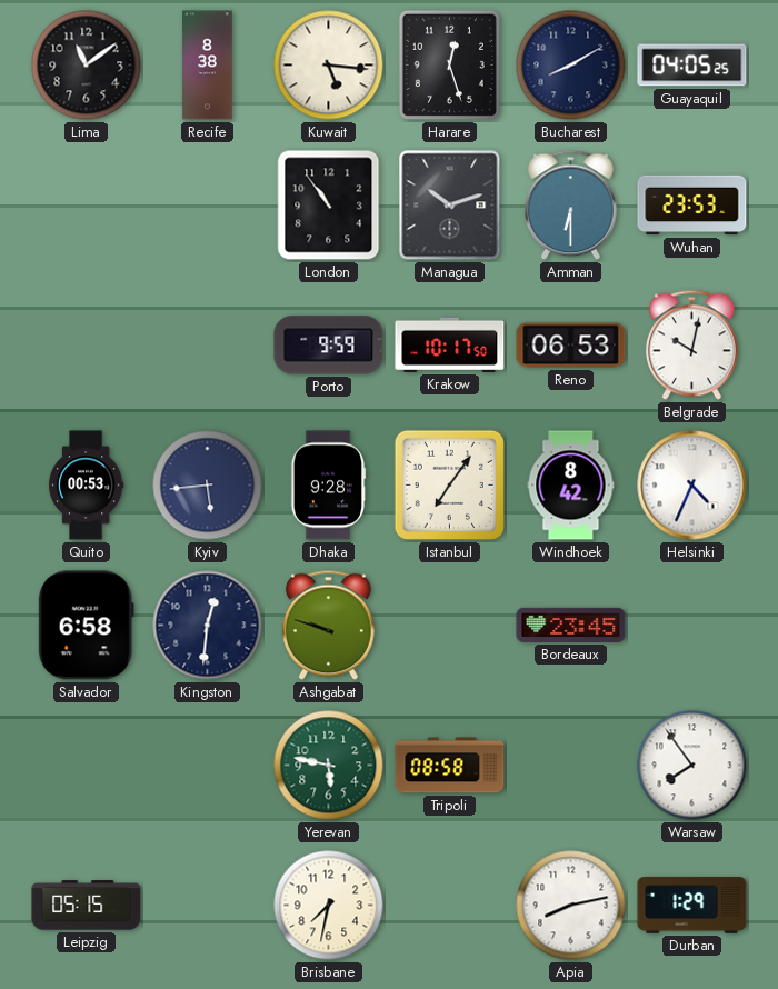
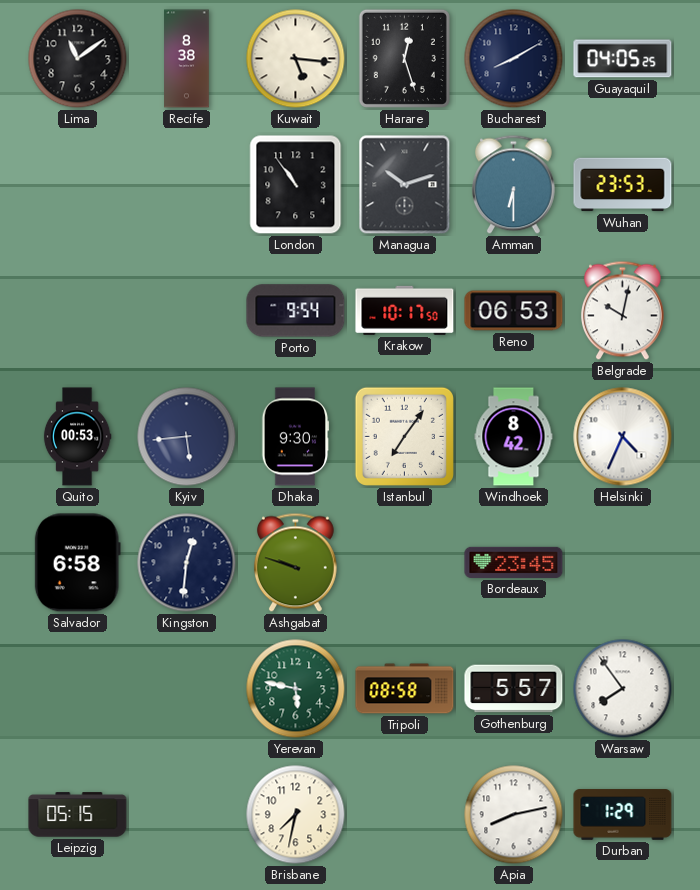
Porto: 9:59 -> 9:54
Dhaka: 9:28 -> 9:30
Gothenburg: none -> 5:57
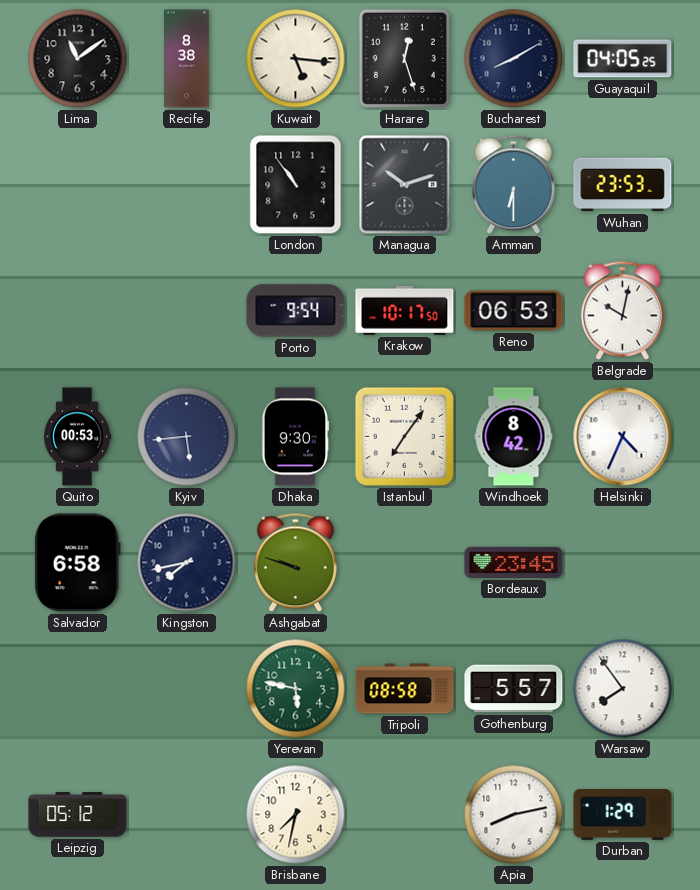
Kingston: 12:31 -> 7:43
Leipzig: 05:15 -> 05:12
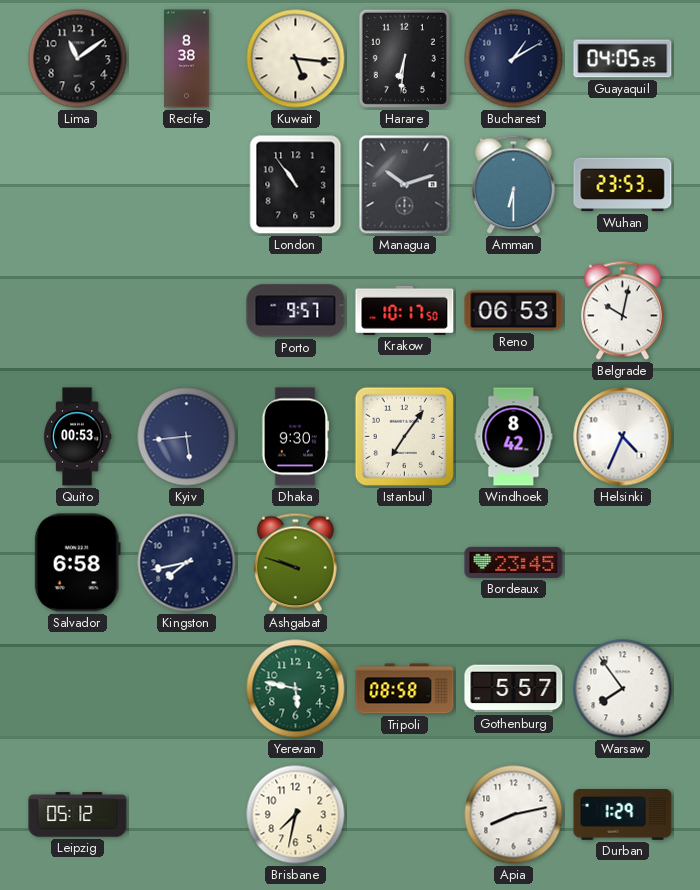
Harare: 12:27 -> 6:31
Bucharest: 8:10 -> 1:10
Porto: 9:54 -> 9:57
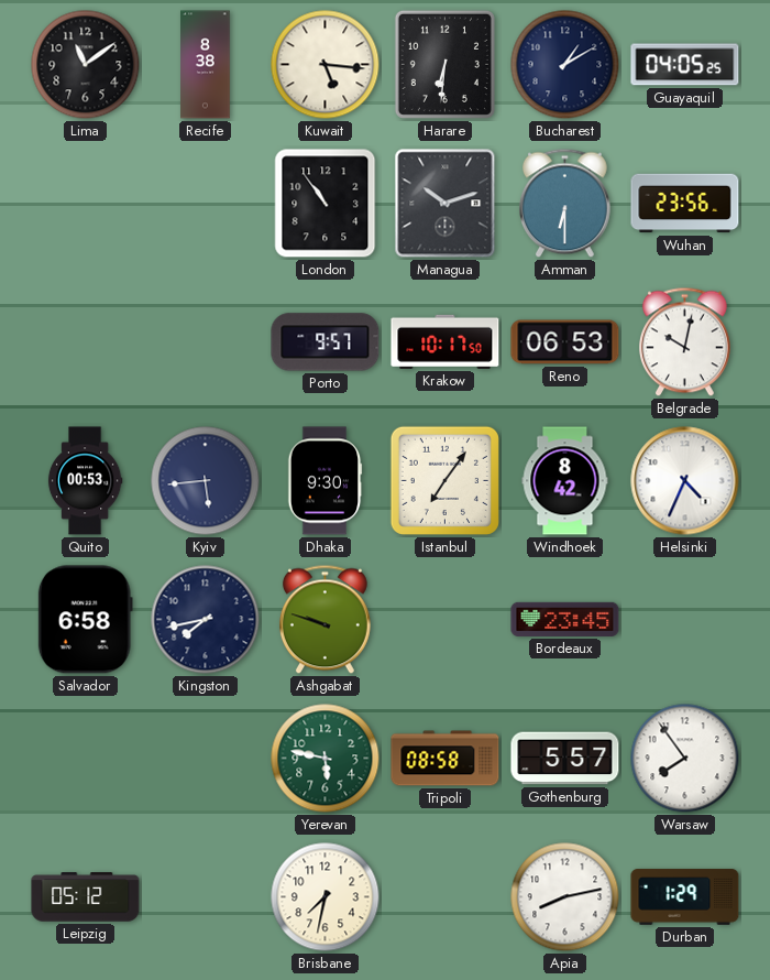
Wuhan: 23:53 -> 23:56
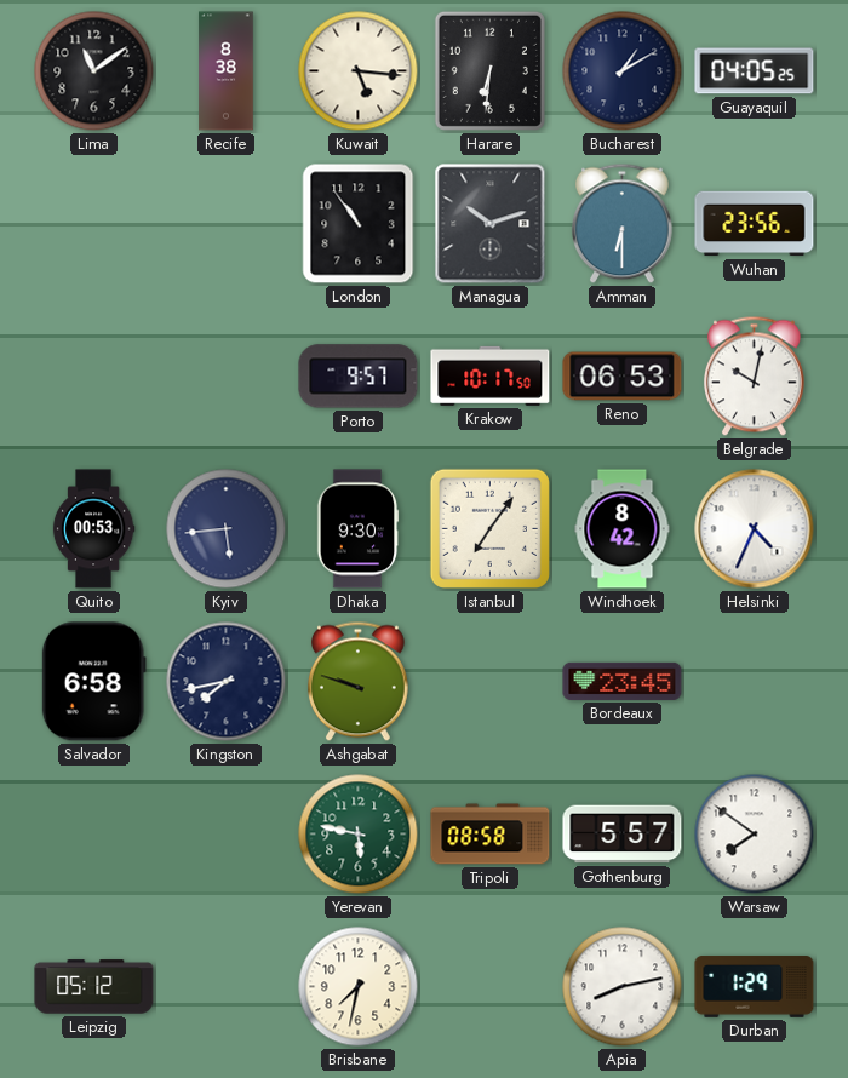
Warsaw: 7:54 -> 7:51
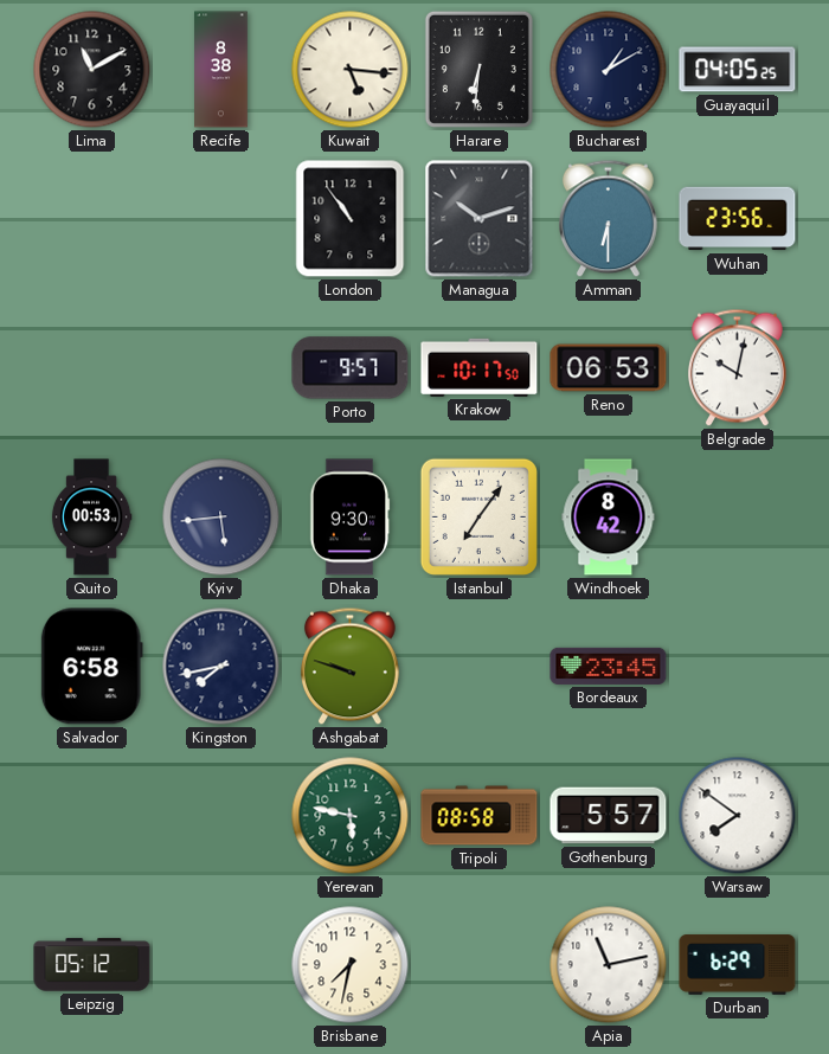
Lima: 11:09 -> 11:10
Helsinki: 4:34 -> none
Apia: 8:13 -> 11:13
Durban: 1:29 -> 6:29
